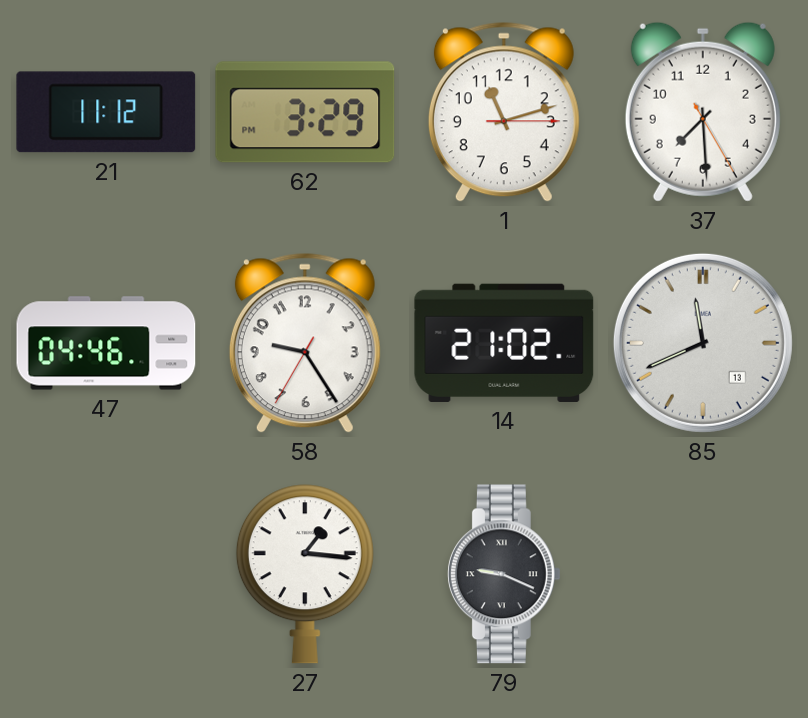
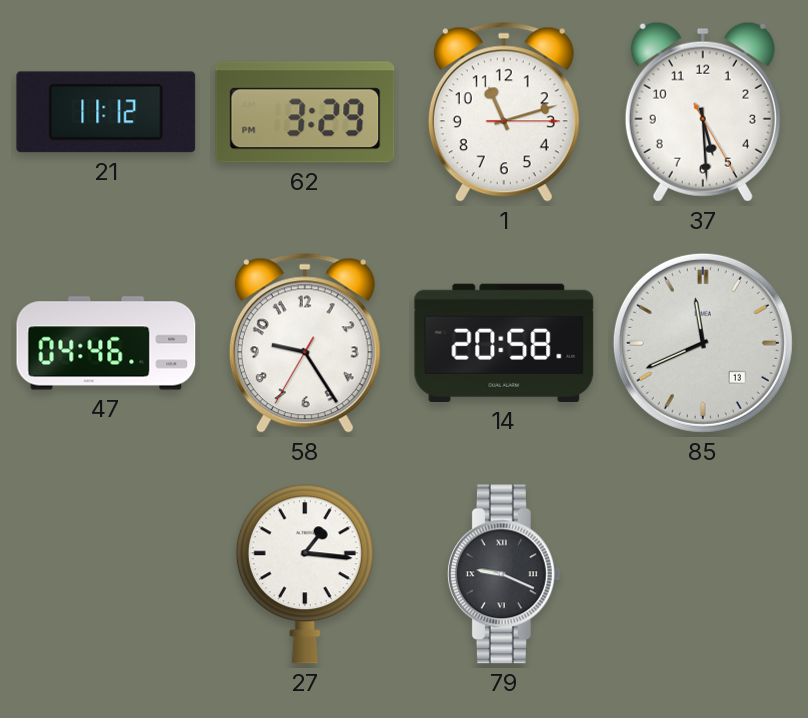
37: 7:29 -> 5:29
14: 21:02 -> 20:58
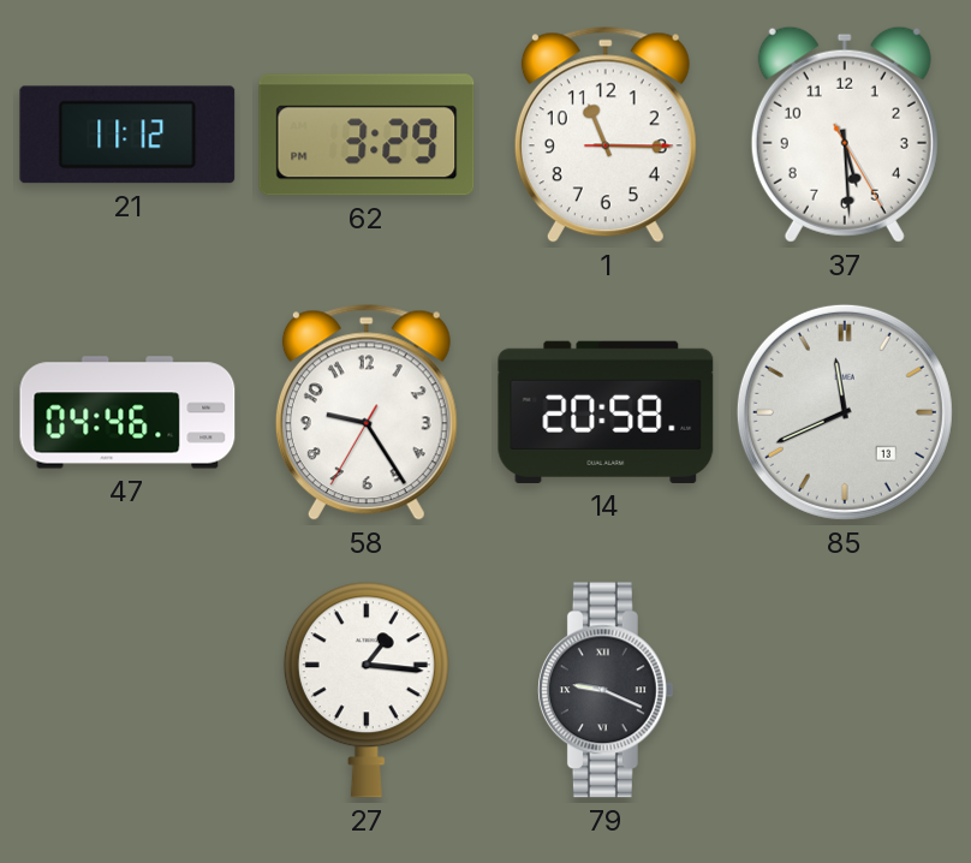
1: 11:12 -> 11:15
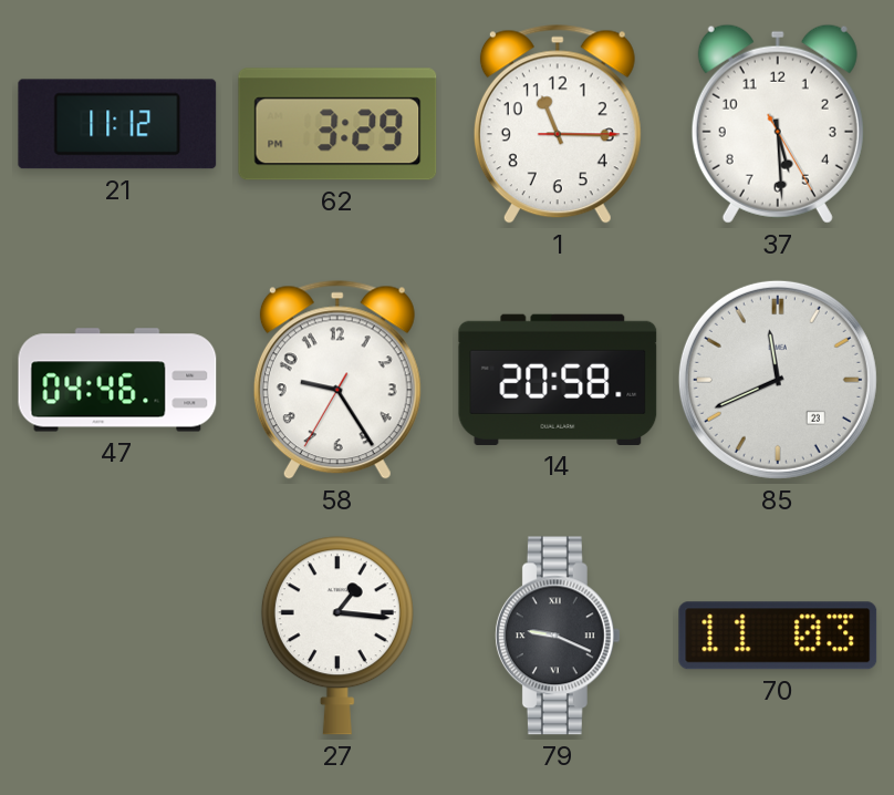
85 date: 13 -> 23
70: none -> 11:03
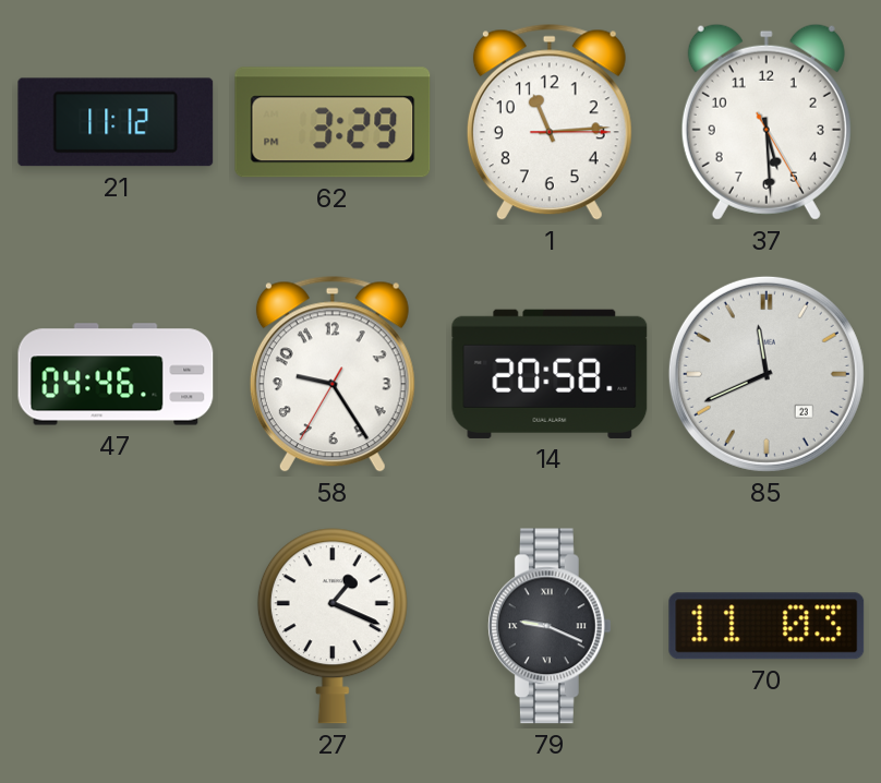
1: 11:15 -> 11:14
27: 1:16 -> 1:19
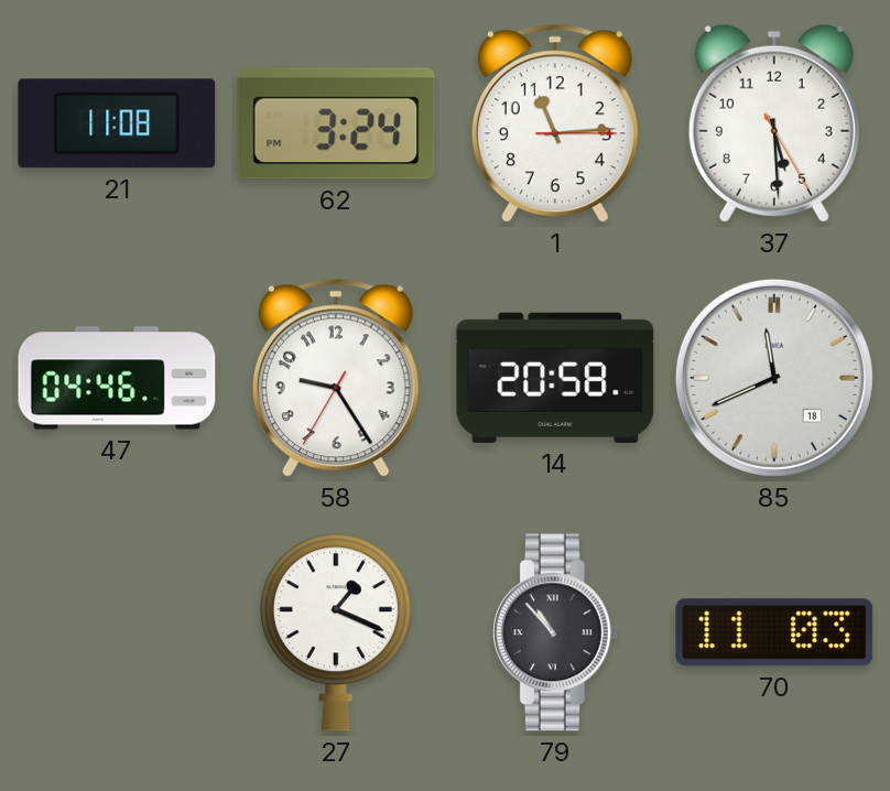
21: 11:12 -> 11:08
62: 3:29 -> 3:24
85 date: 23 -> 18
79: 9:19 -> 10:53
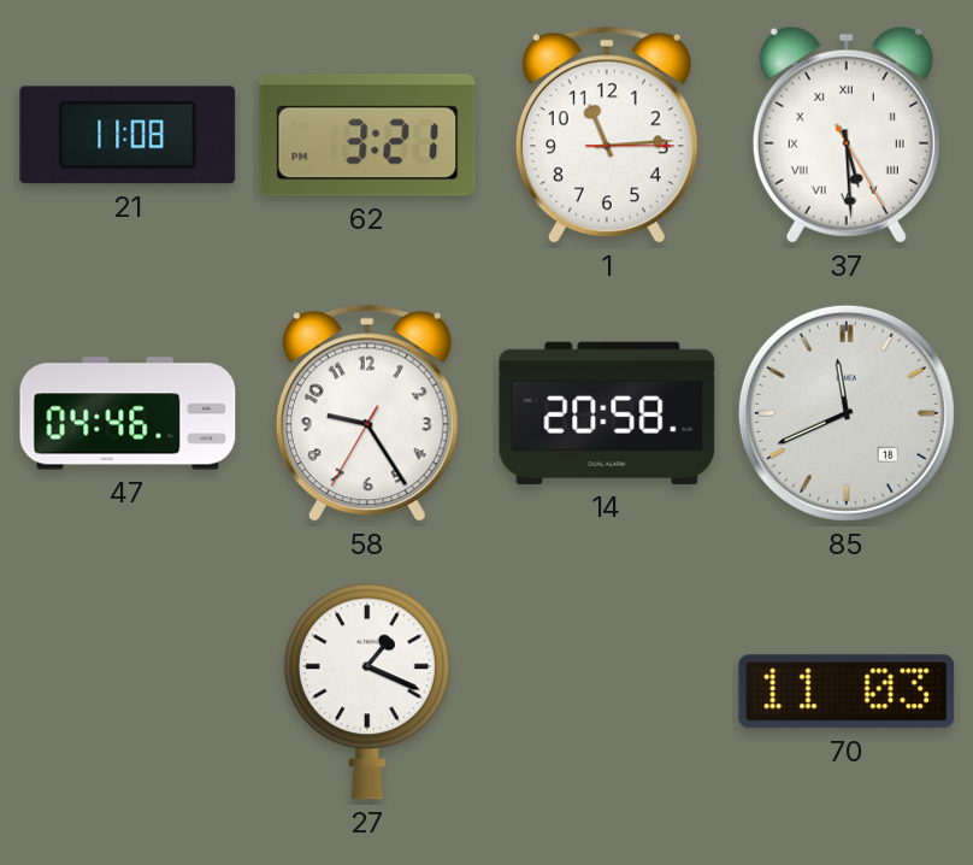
62: 3:24 -> 3:21
37 numerals: Arabic -> Roman
79: 10:53 -> none
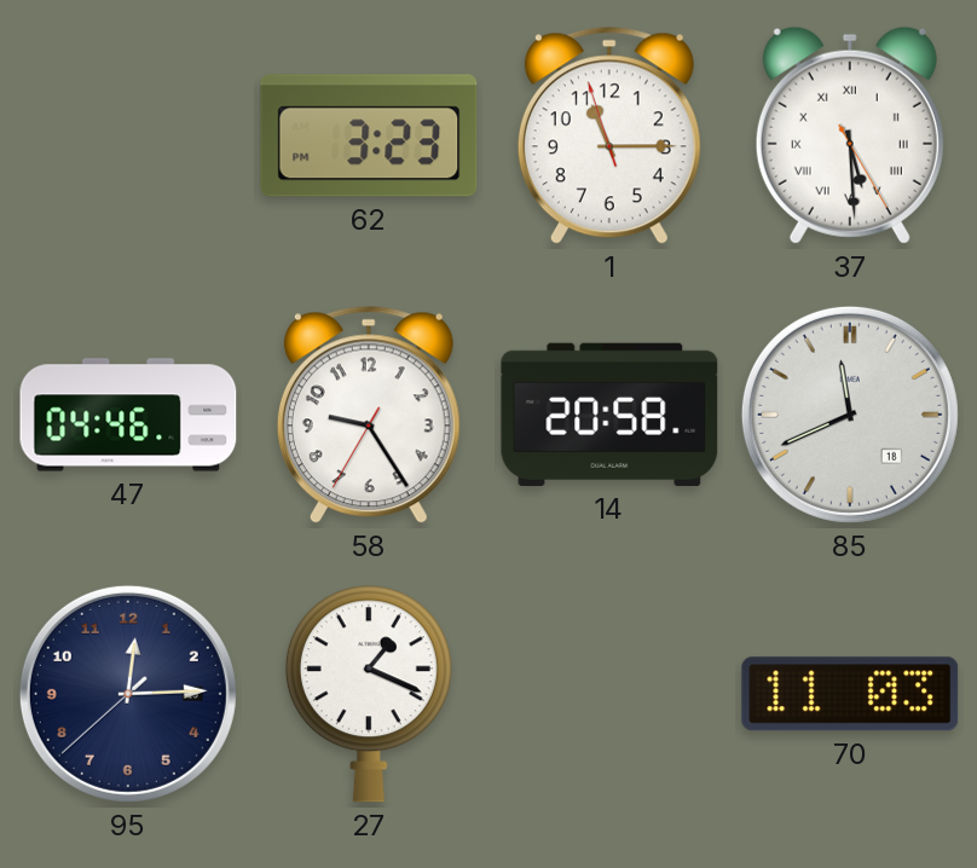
21: 11:08 -> none
62: 3:21 -> 3:23
1: 11:14:15 -> 11:14:57
95: none -> 12:14
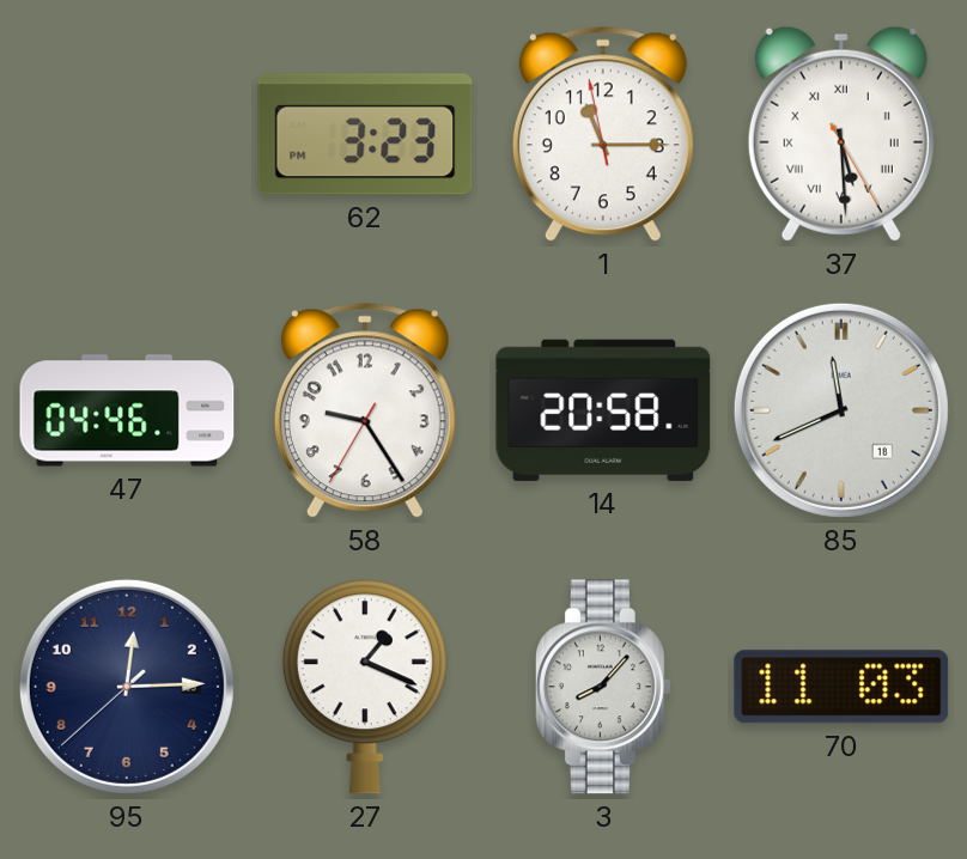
1: 11:14:57 -> 11:14:58
3: none -> 8:07
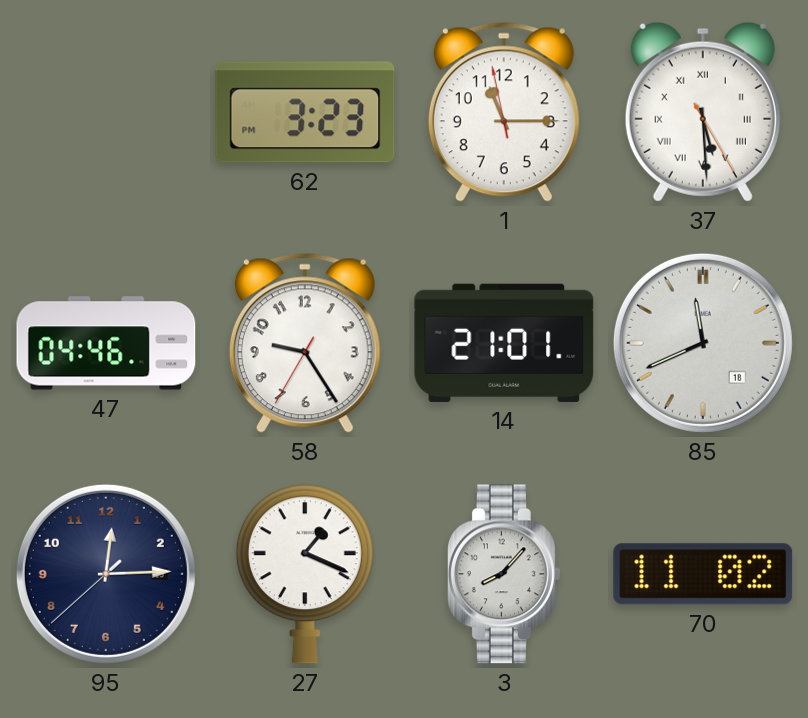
14: 20:58 -> 21:01
70: 11:03 -> 11:02
